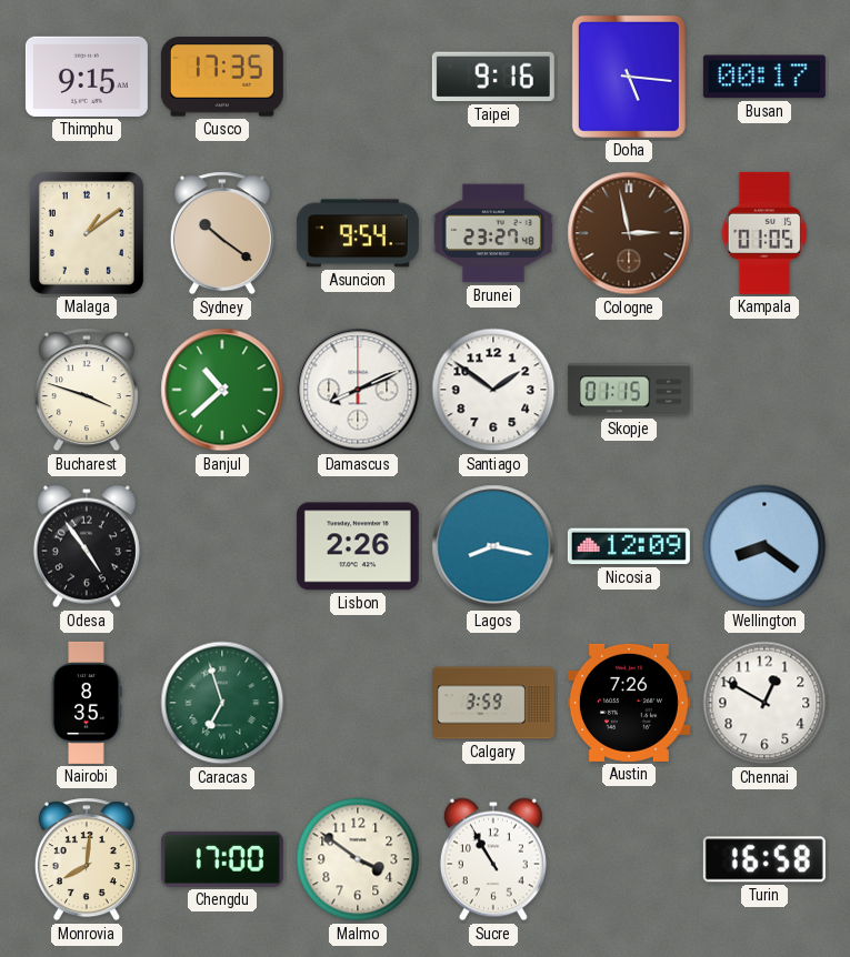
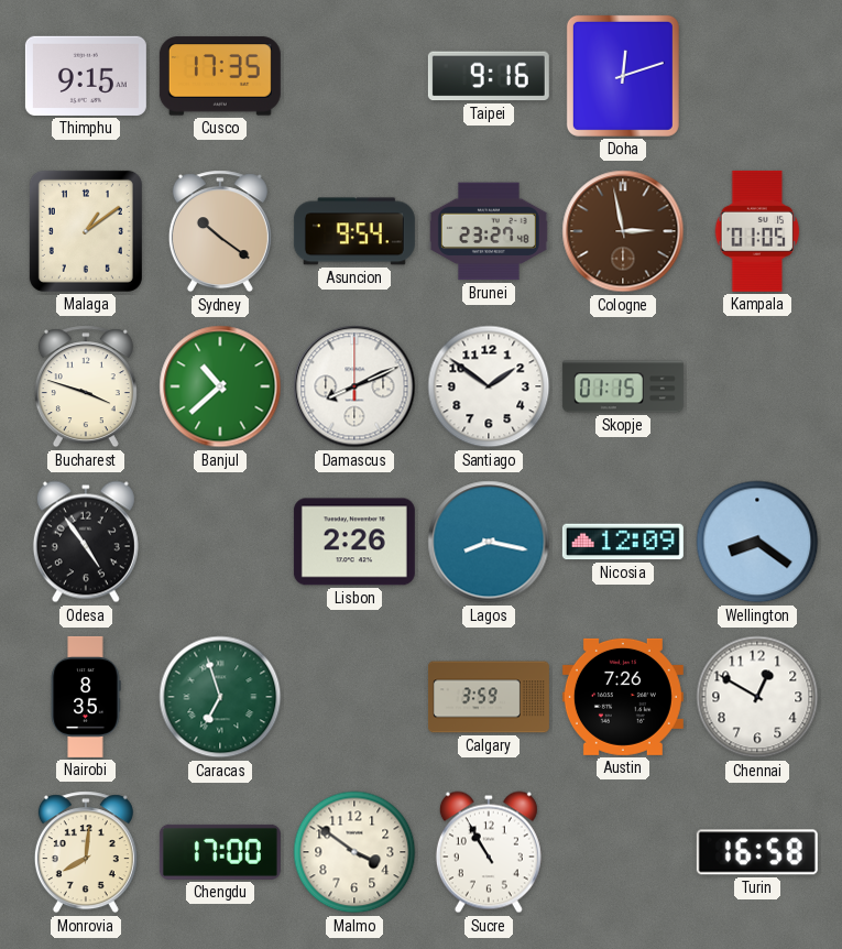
Doha: 5:16 -> 12:12
Busan: 00:17 -> none
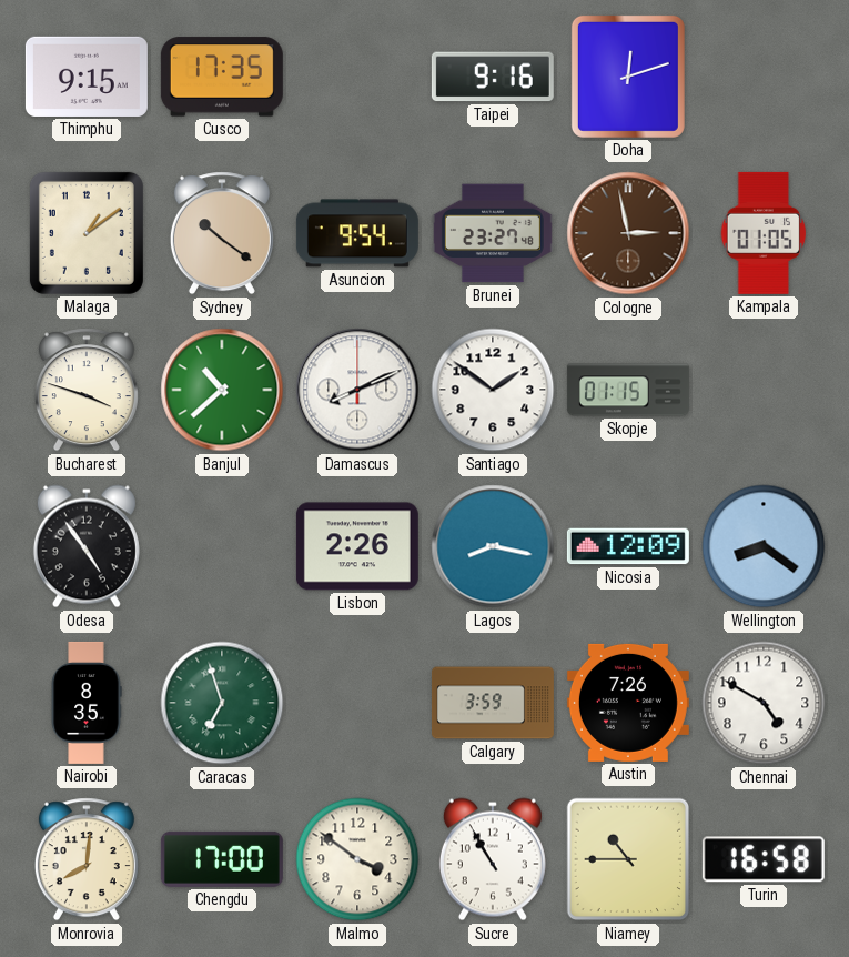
Chennai: 12:50 -> 4:50
Niamey: none -> 10:45
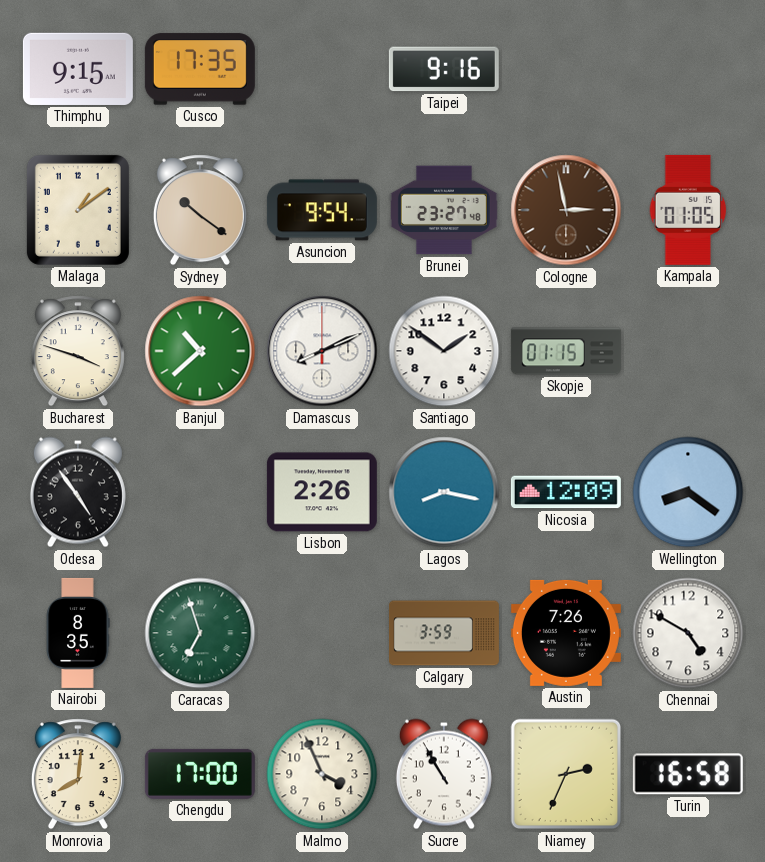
Doha: 12:12 -> none
Malmo: 3:51 -> 3:56
Niamey: 10:45 -> 2:34
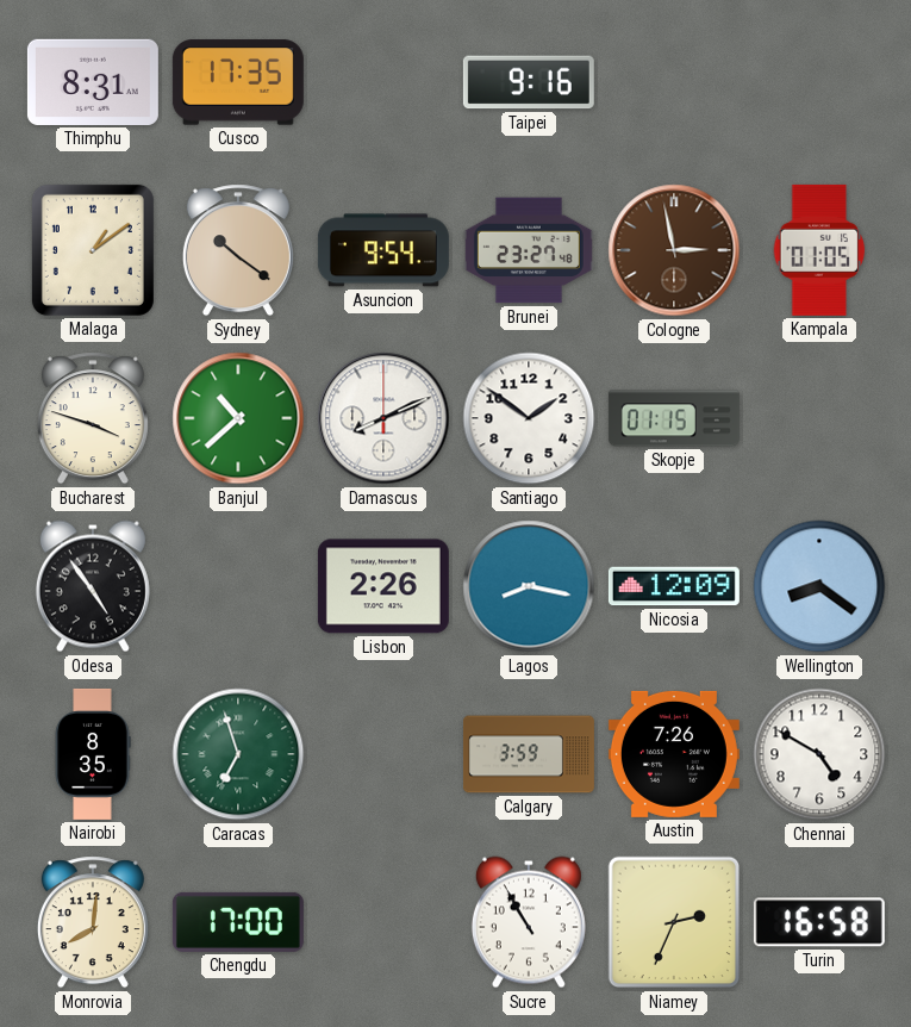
Thimphu: 9:15 -> 8:31
Malmo: 3:56 -> none
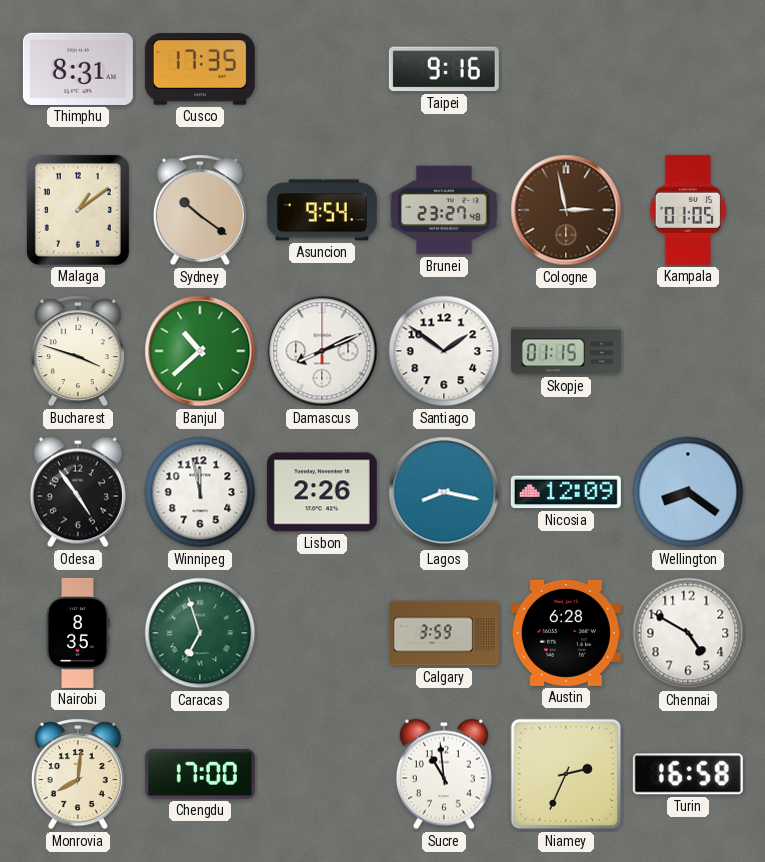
Winnipeg: none -> 11:58
Austin: 7:26 -> 6:28
Sucre: 10:55 -> 10:59
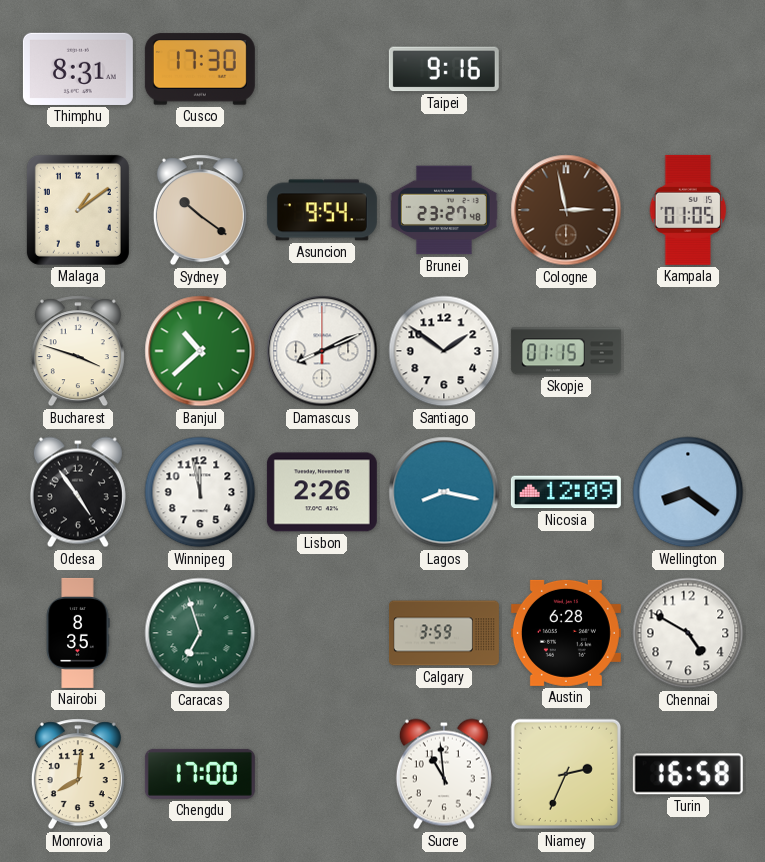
Cusco: 17:35 -> 17:30
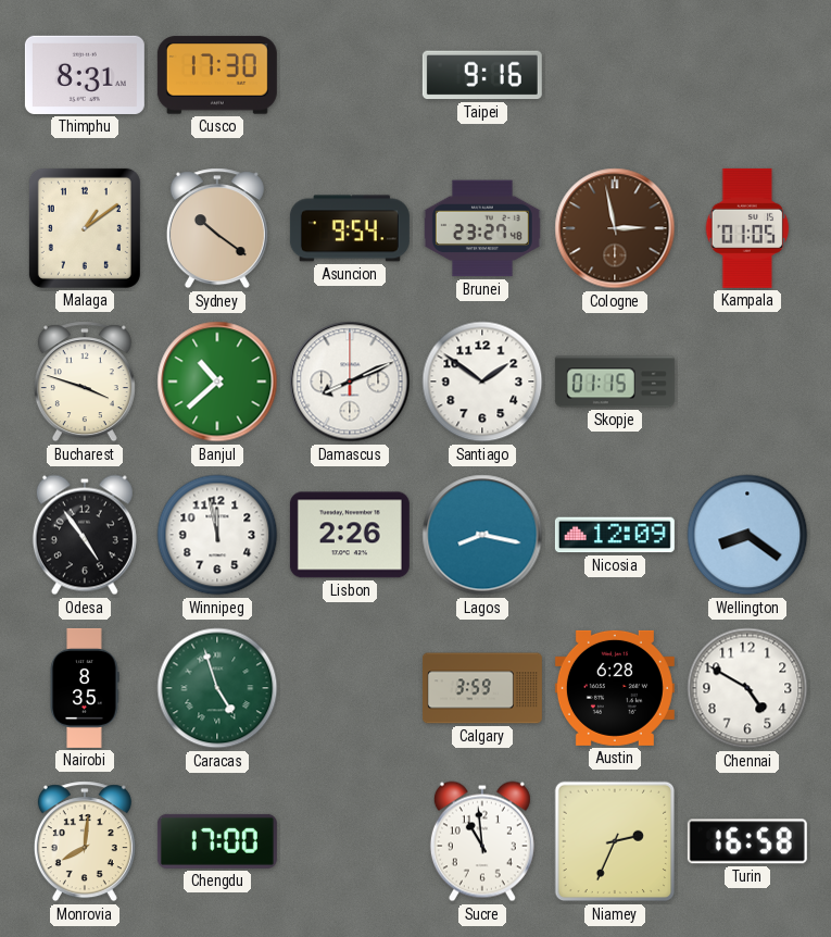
Caracas: 6:57 -> 4:57
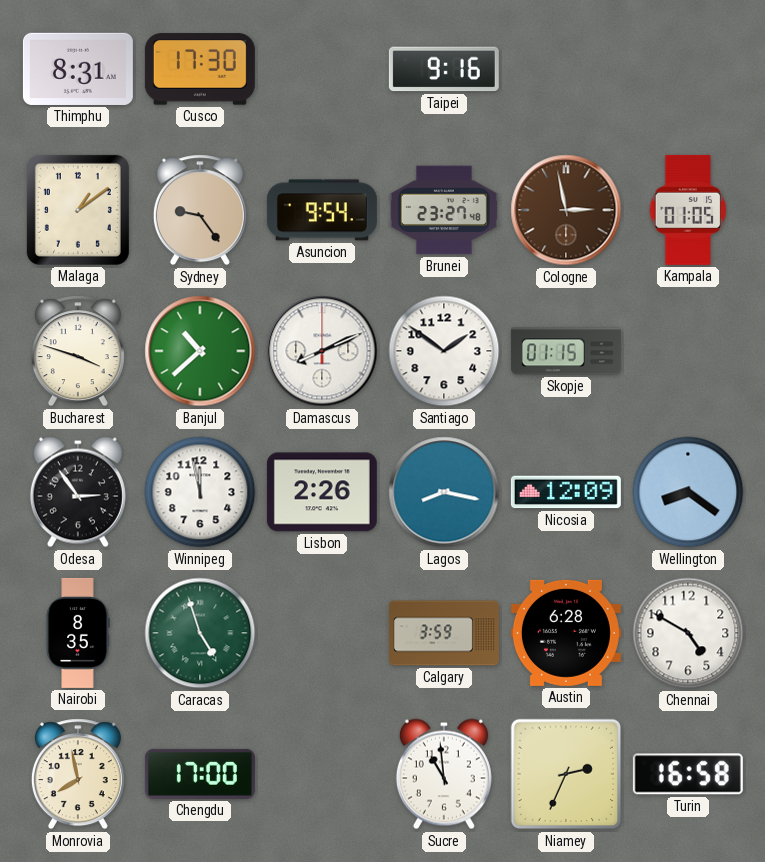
Sydney: 10:21 -> 9:24
Odesa: 4:54 -> 2:54
Monrovia: 8:01 -> 7:58
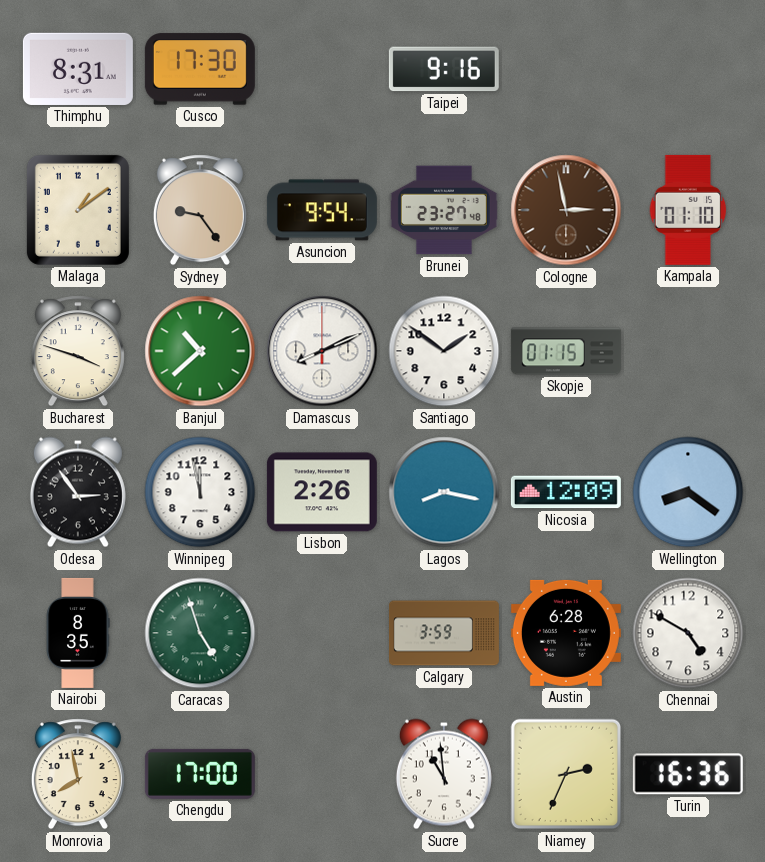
Kampala: 01:05 -> 01:10
Turin: 16:58 -> 16:36
